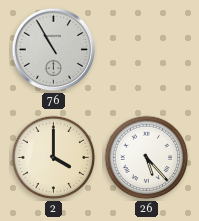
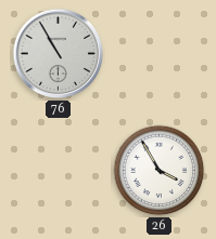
2: 4:00 -> none
26: 5:23 -> 3:55
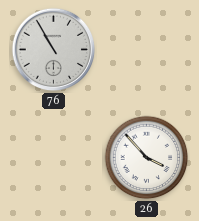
26: 3:55 -> 3:53
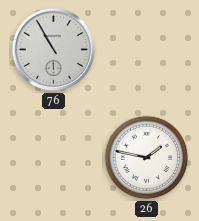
26: 3:53 -> 1:47
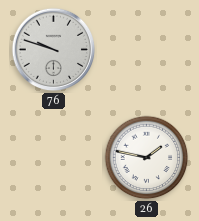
76: 10:55 -> 9:48
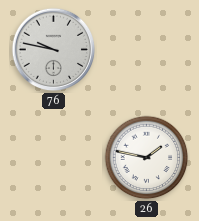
76: 9:48 -> 9:47
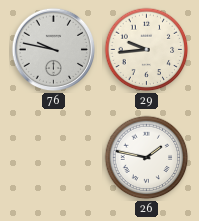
29: none -> 9:44
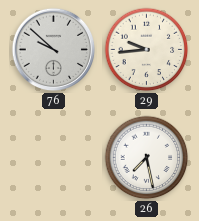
76: 9:47 -> 9:52
26: 1:47 -> 7:28
